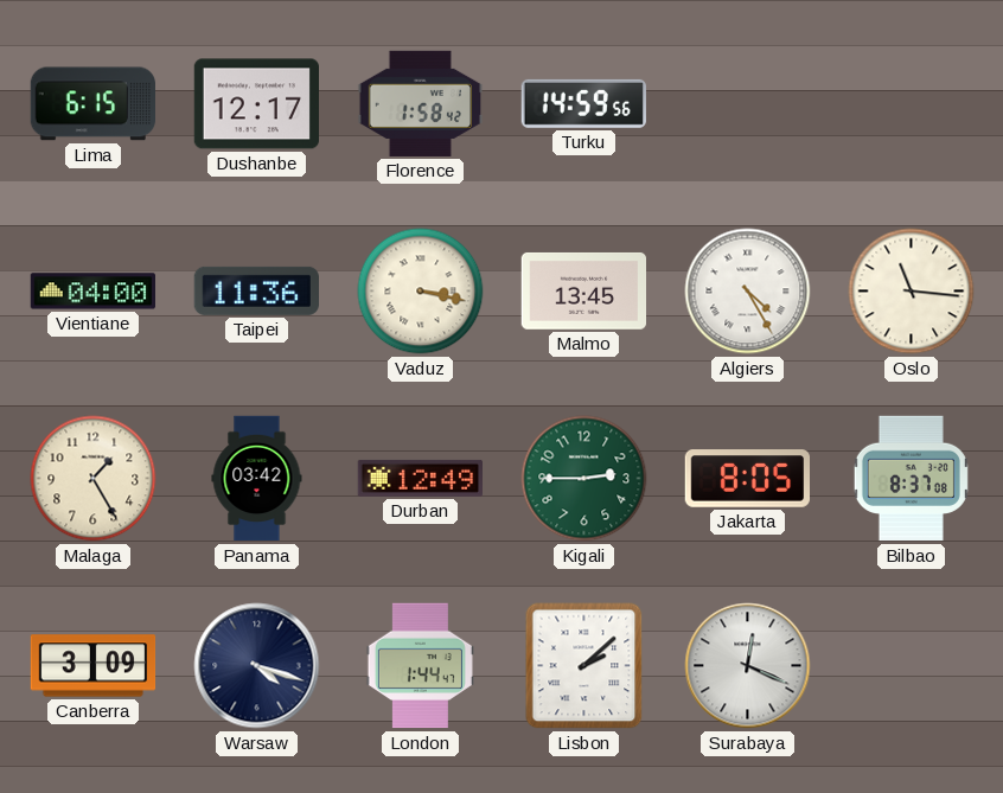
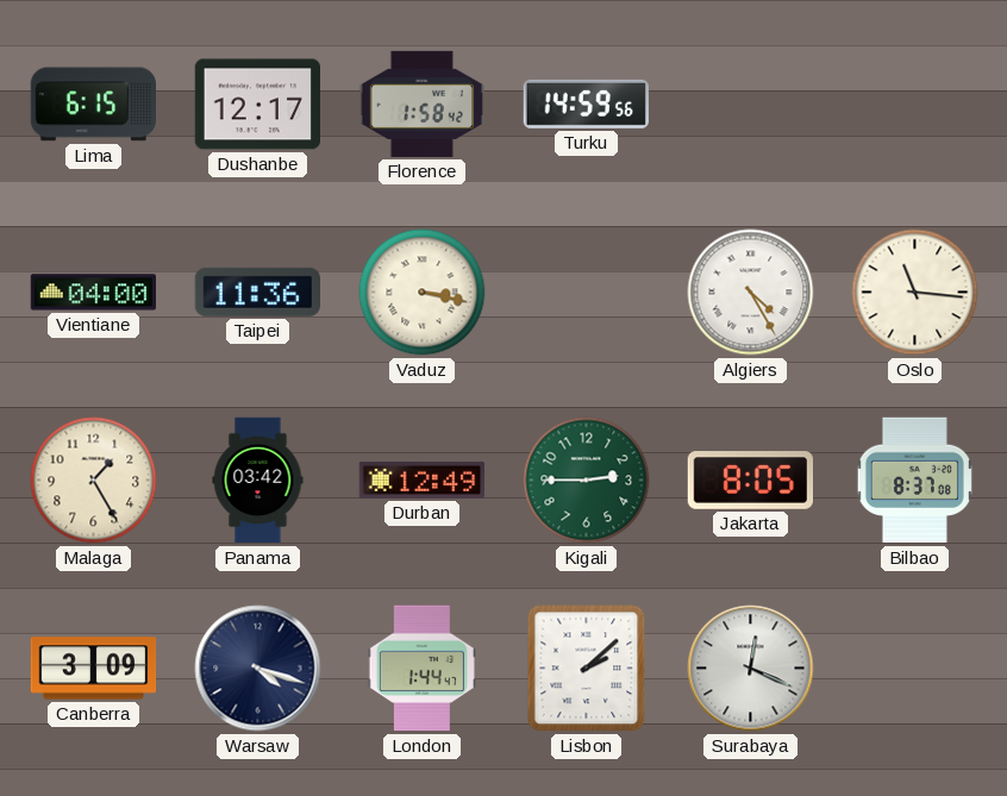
Malmo: 13:45 -> none
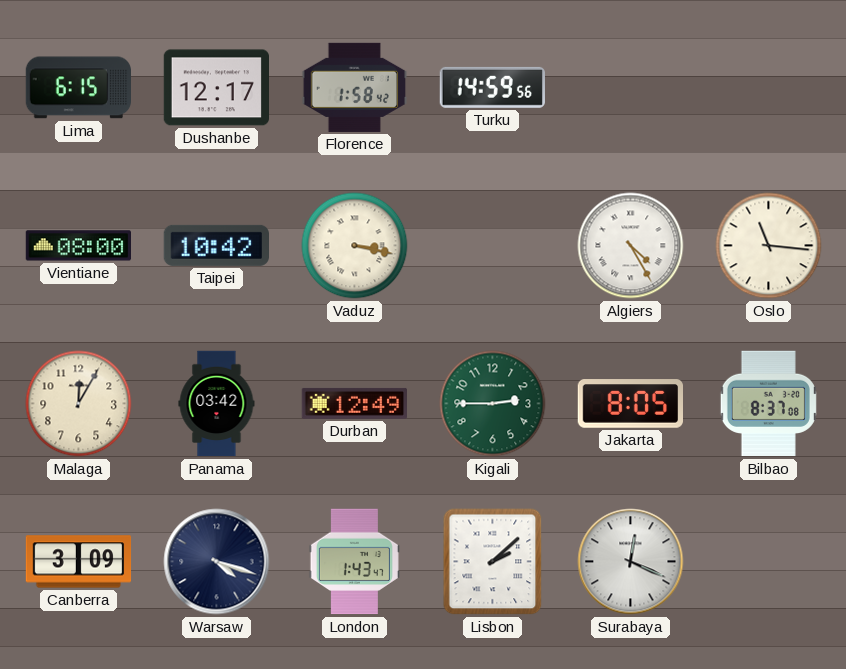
Vientiane: 04:00 -> 08:00
Taipei: 11:36 -> 10:42
Malaga: 1:25 -> 12:05
London: 1:44 -> 1:43
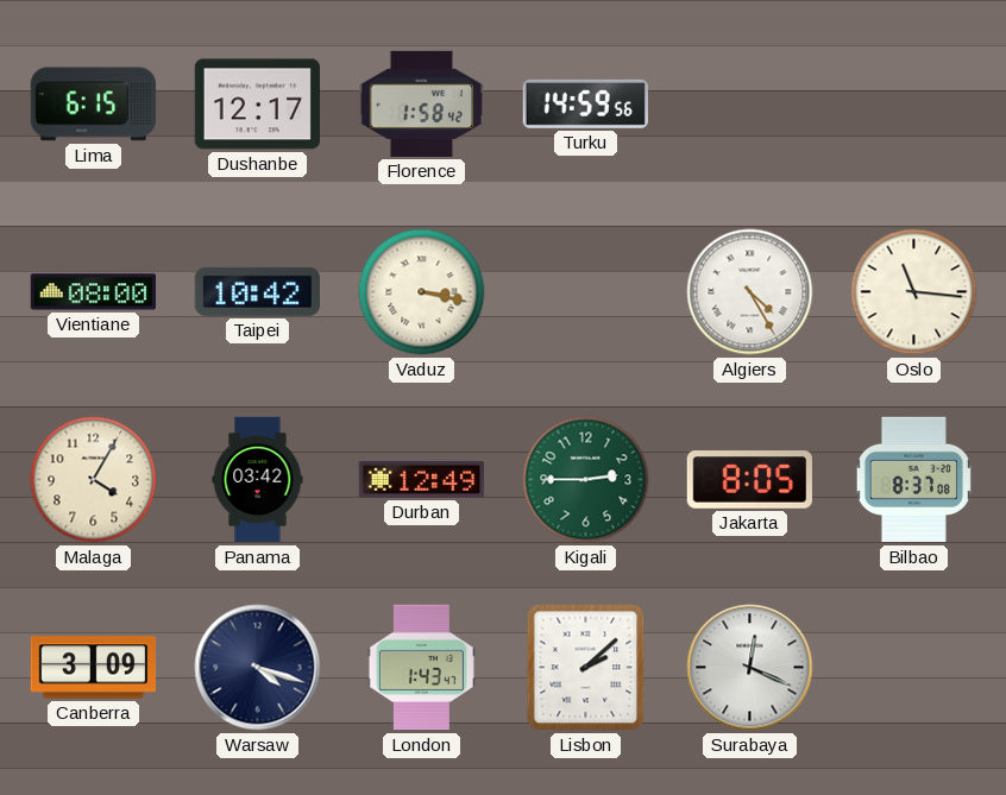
Malaga: 12:05 -> 4:05
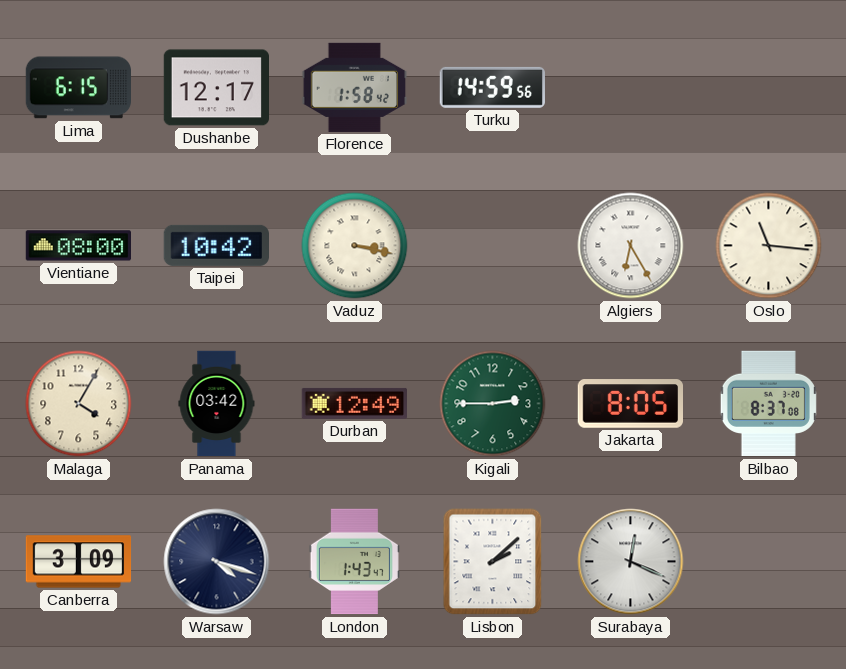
Algiers: 4:25 -> 6:25
